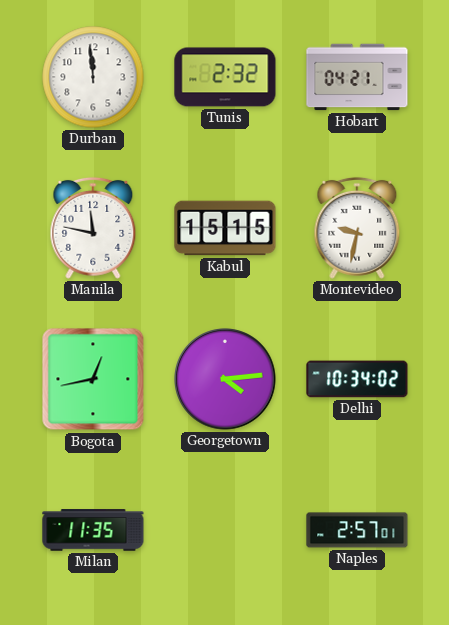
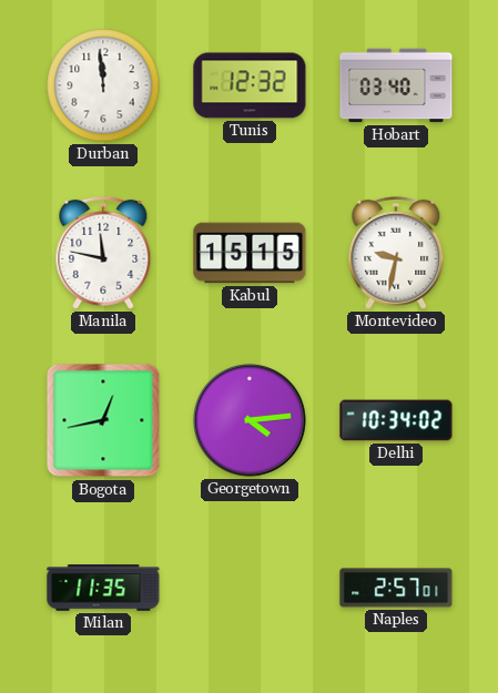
Tunis: 2:32 -> 12:32
Hobart: 04:21 -> 03:40
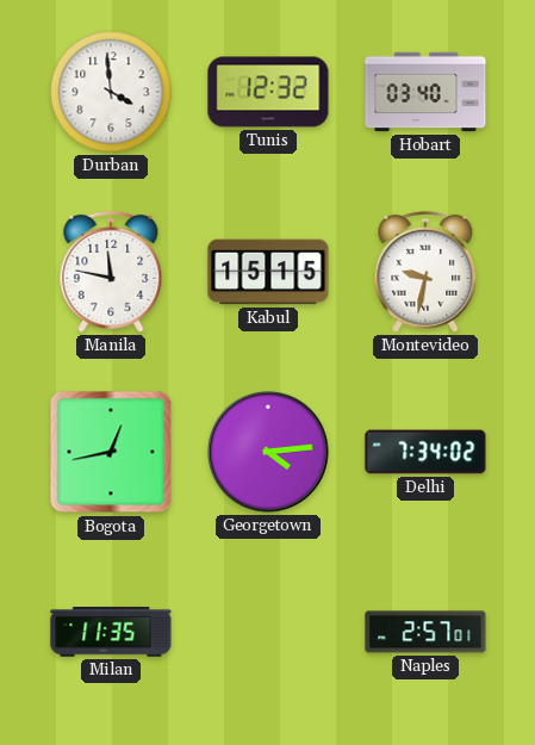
Durban: 11:59 -> 3:59
Delhi: 10:34 -> 7:34
